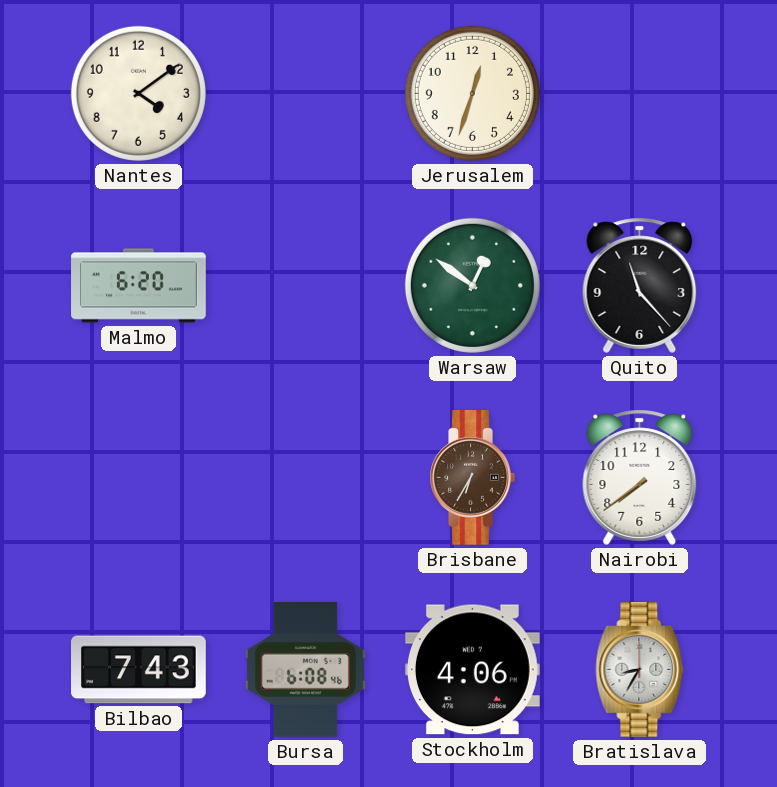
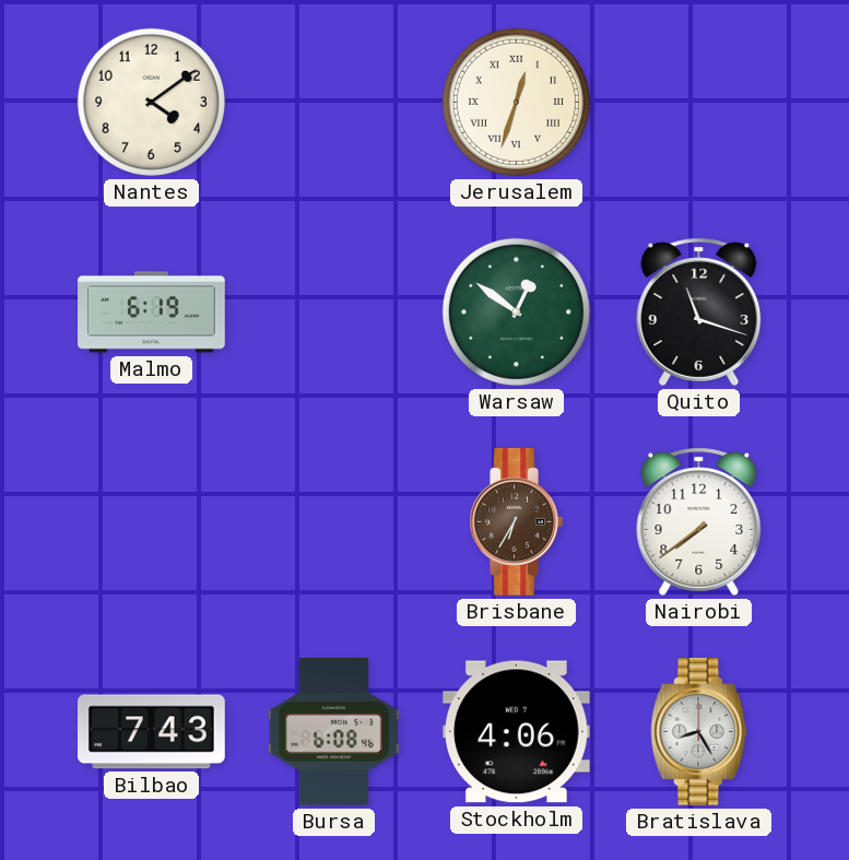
Jerusalem numerals: Arabic -> Roman
Malmo: 6:20 -> 6:19
Quito: 11:23 -> 11:18
Bratislava: 8:35 -> 8:25
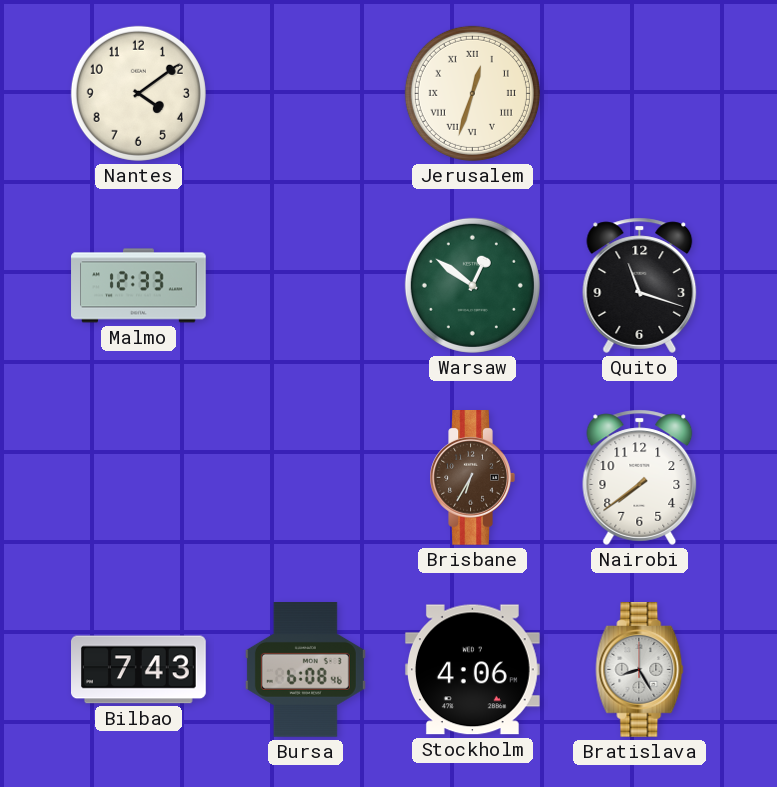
Malmo: 6:19 -> 12:33
